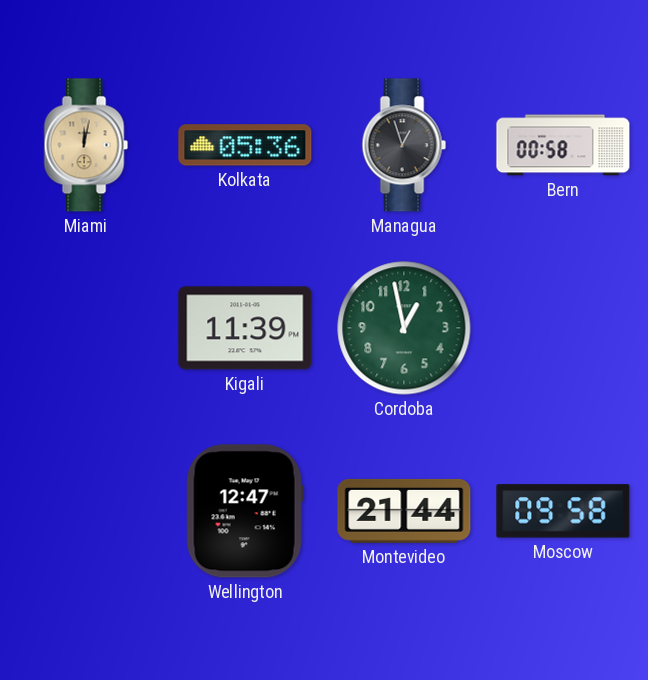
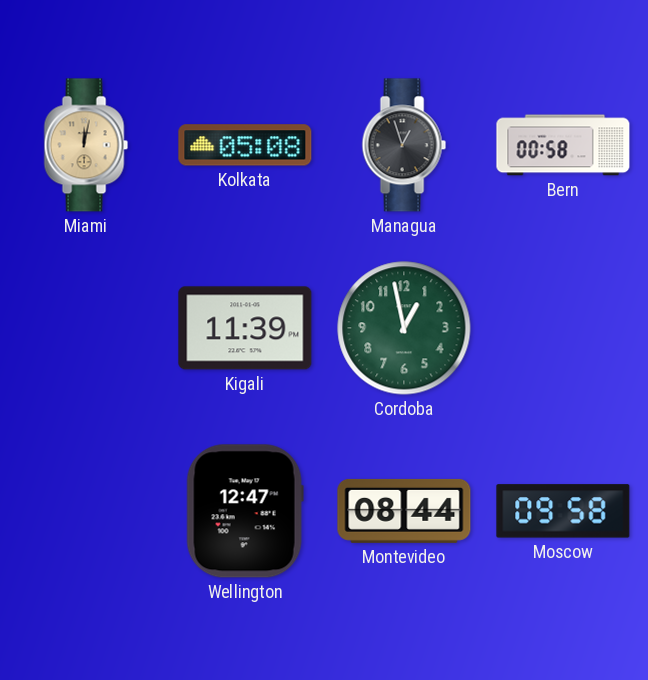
Kolkata: 05:36 -> 05:08
Montevideo: 21:44 -> 08:44
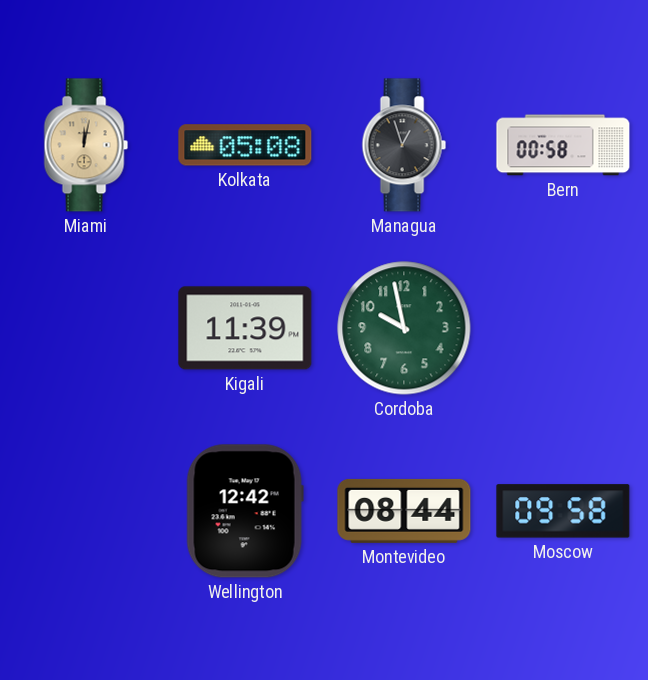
Cordoba: 12:58 -> 9:58
Wellington: 12:47 -> 12:42
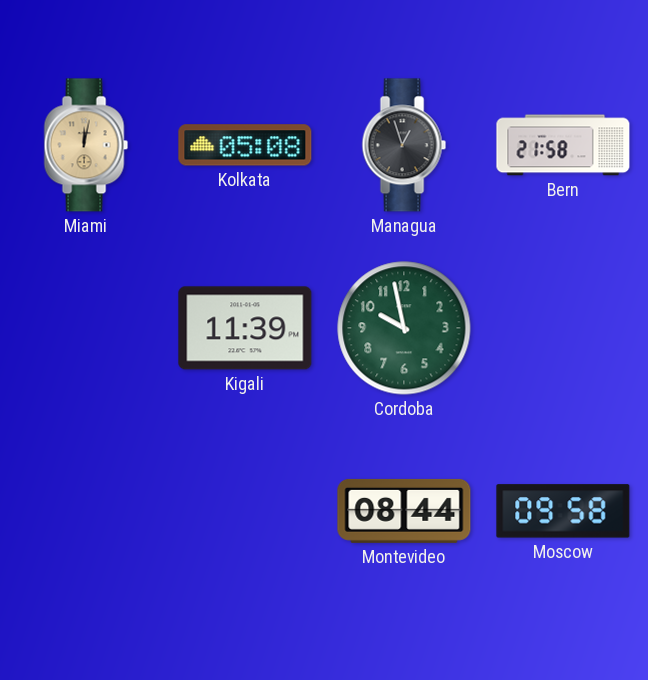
Bern: 00:58 -> 21:58
Wellington: 12:42 -> none
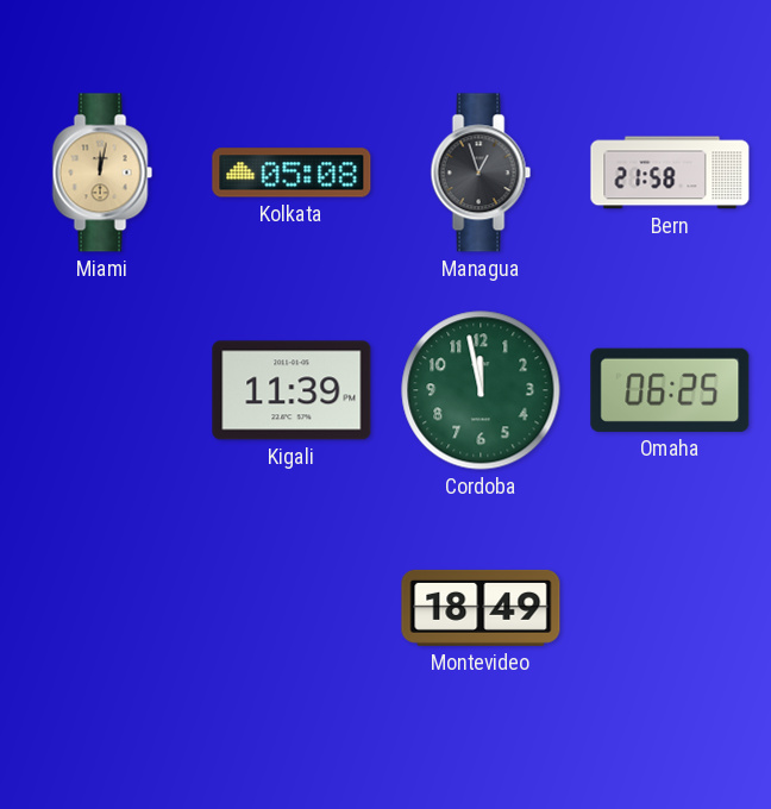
Cordoba: 9:58 -> 11:58
Omaha: none -> 06:25
Montevideo: 08:44 -> 18:49
Moscow: 09:58 -> none
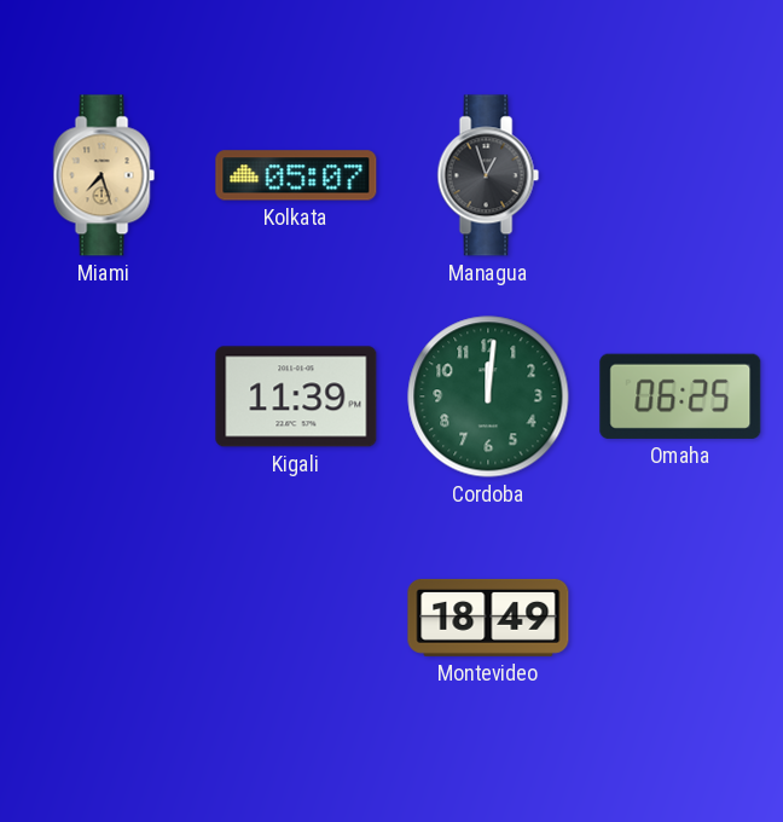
Miami: 12:02 -> 7:27
Kolkata: 05:08 -> 05:07
Bern: 21:58 -> none
Cordoba: 11:58 -> 12:01
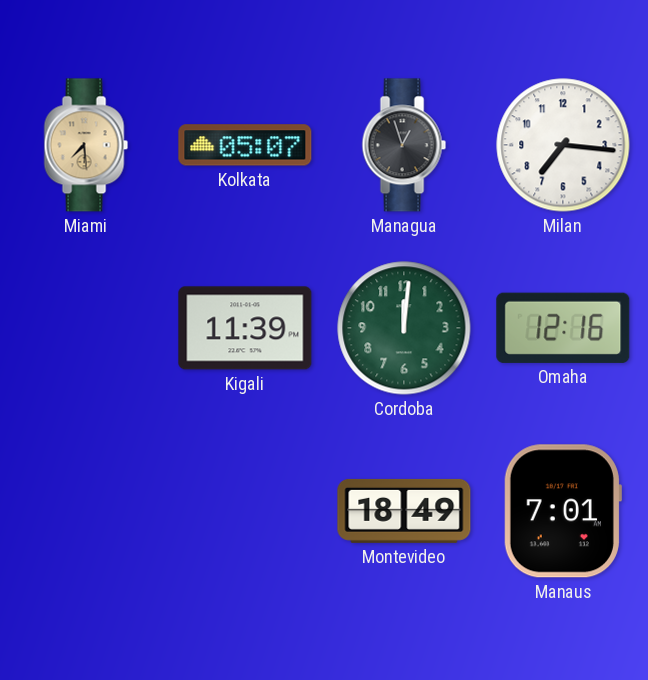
Miami: 7:27 -> 7:29
Milan: none -> 7:16
Omaha: 06:25 -> 12:16
Manaus: none -> 7:01
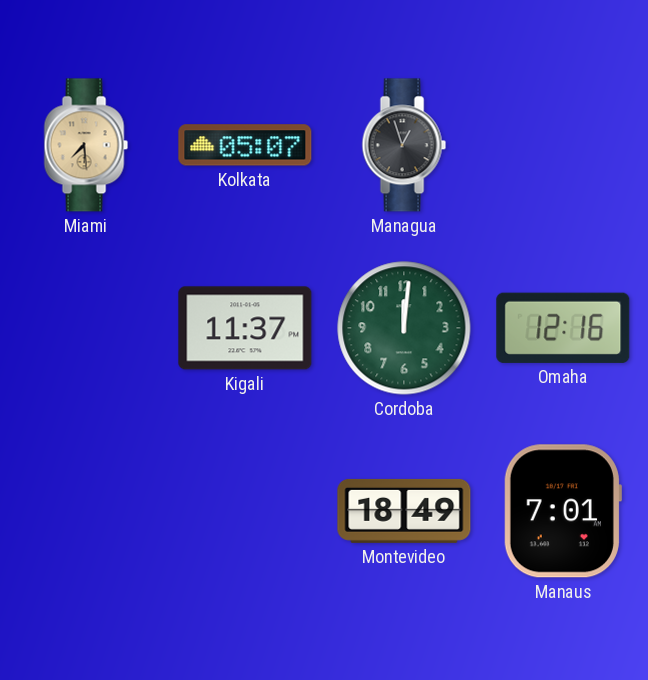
Milan: 7:16 -> none
Kigali: 11:39 -> 11:37
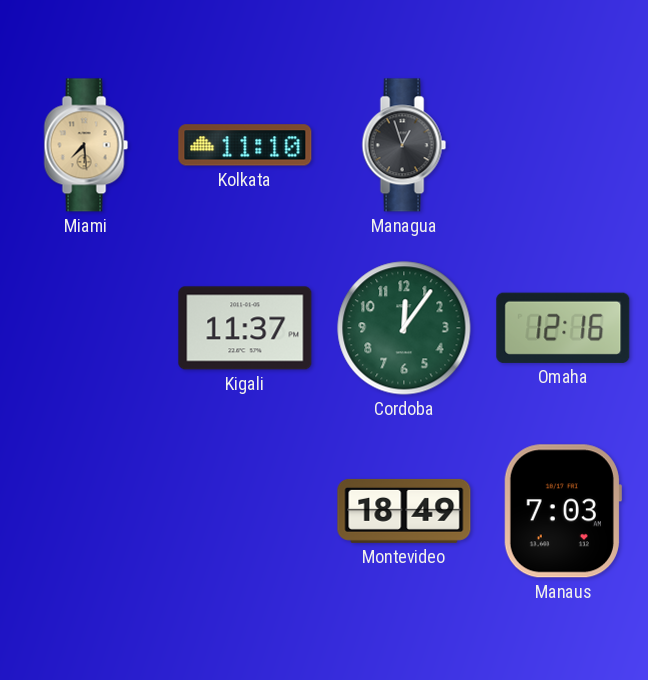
Kolkata: 05:07 -> 11:10
Cordoba: 12:01 -> 12:06
Manaus: 7:01 -> 7:03
